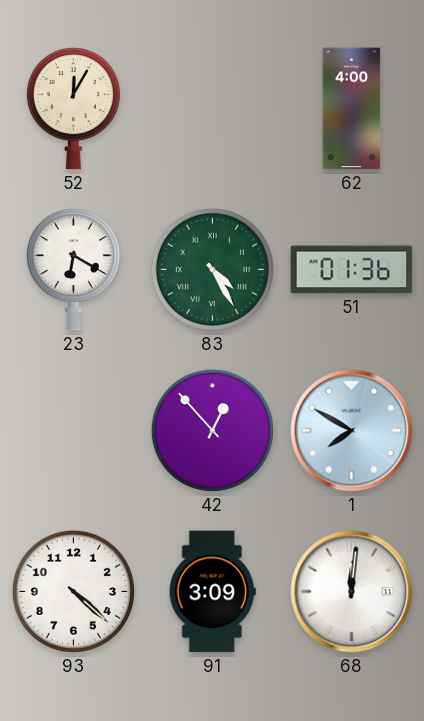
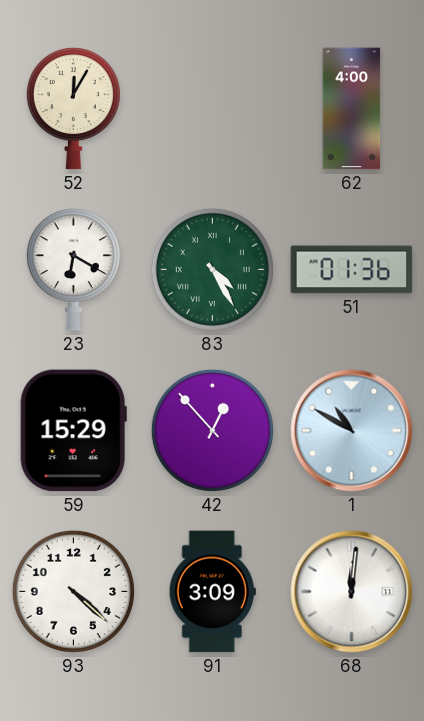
59: none -> 15:29
1: 7:50 -> 10:50
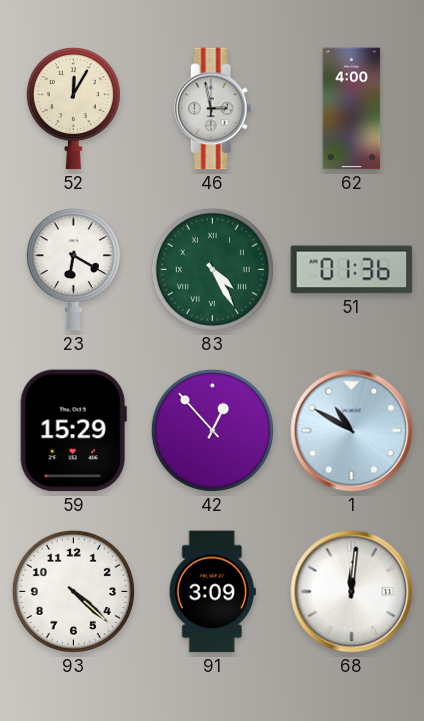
46: none -> 2:58
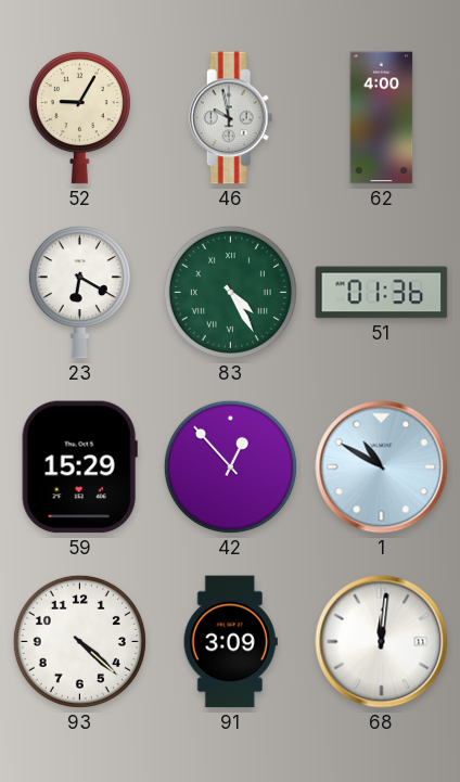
52: 12:05 -> 9:05
46: 2:58 -> 9:58
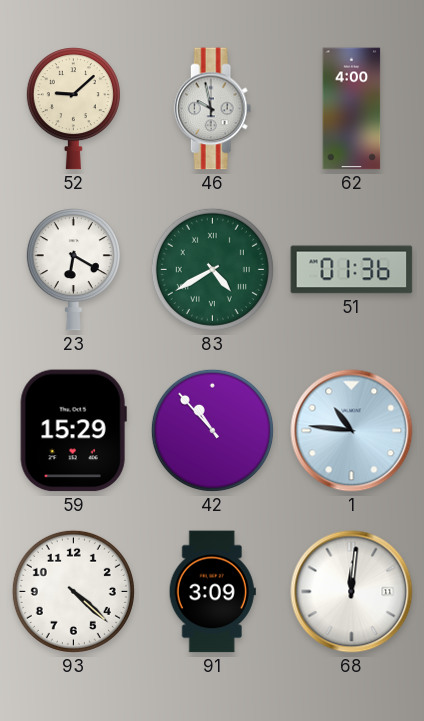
52: 9:05 -> 9:08
83: 4:25 -> 4:40
42: 12:53 -> 10:53
1: 10:50 -> 10:46
